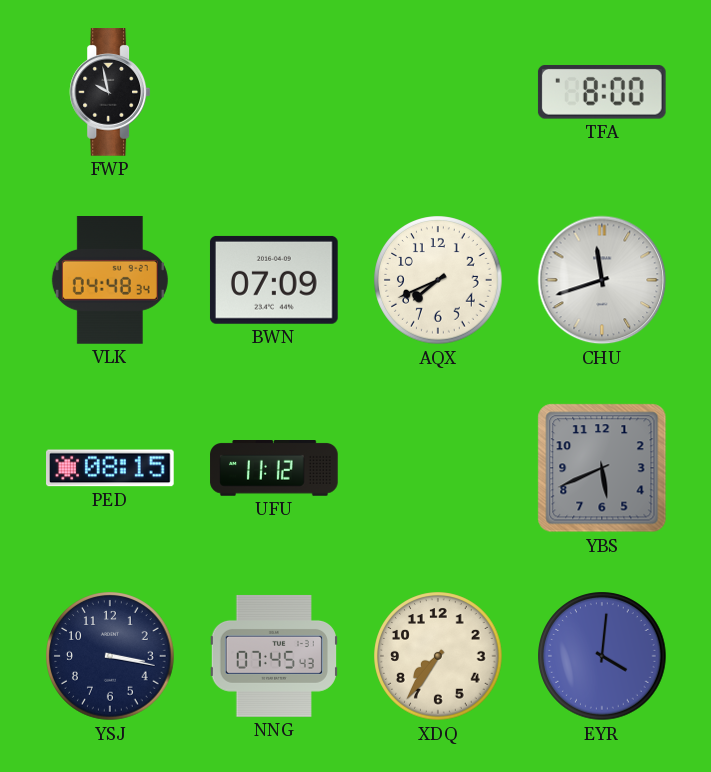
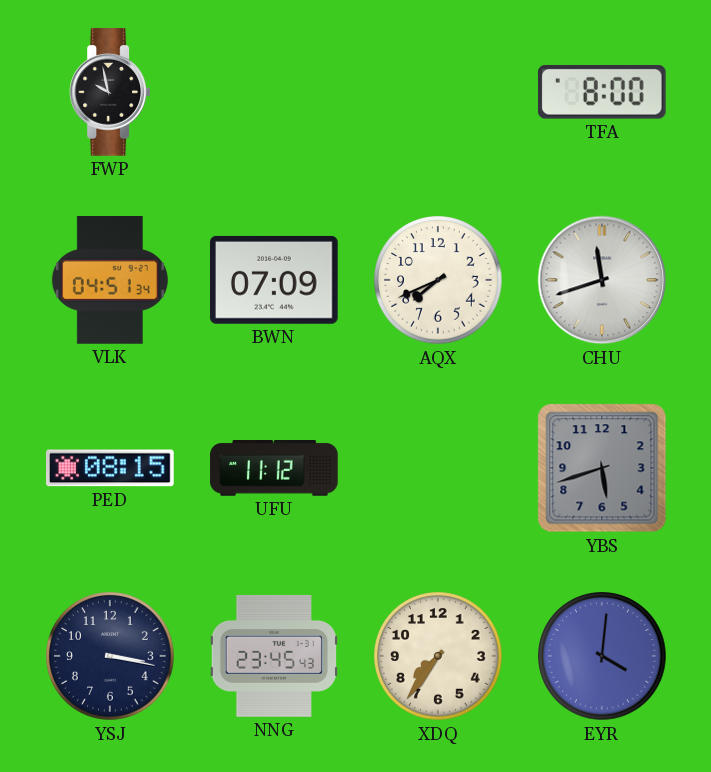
VLK: 04:48 -> 04:51
YBS: 5:41 -> 5:42
NNG: 07:45 -> 23:45
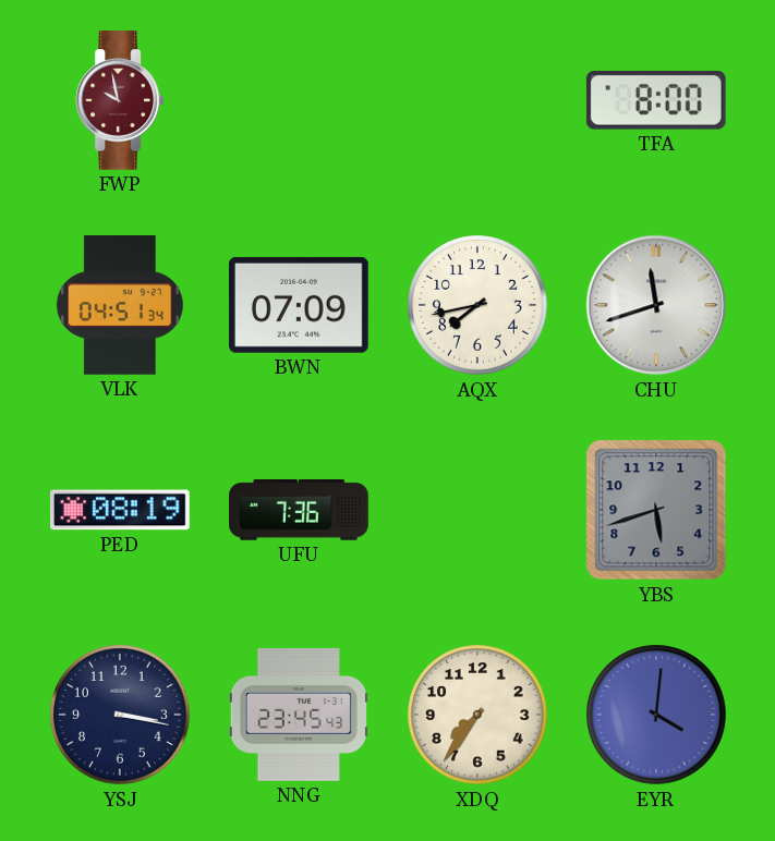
FWP dial: black -> burgundy
AQX: 7:41 -> 7:43
PED: 08:15 -> 08:19
UFU: 11:12 -> 7:36
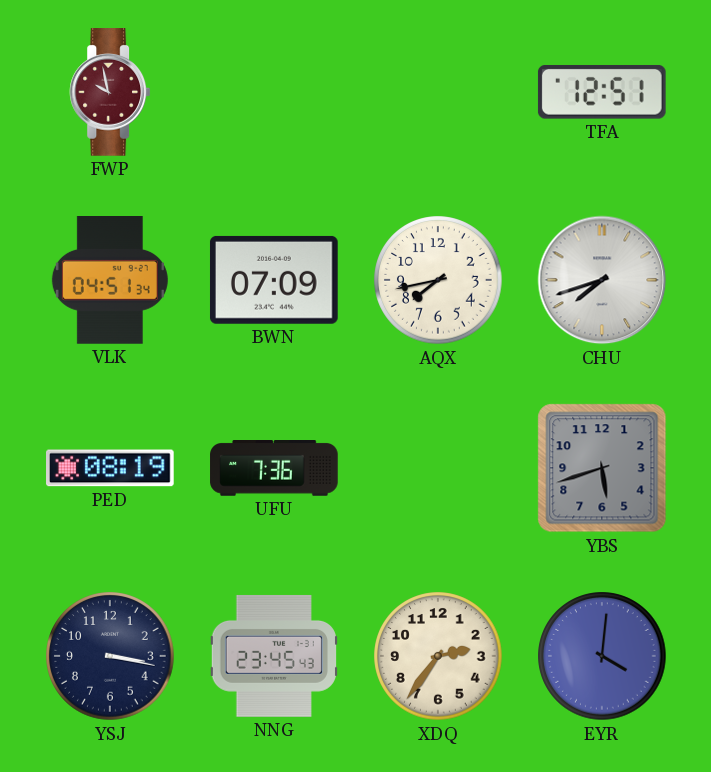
TFA: 8:00 -> 12:51
CHU: 11:42 -> 7:42
XDQ: 7:36 -> 2:36
